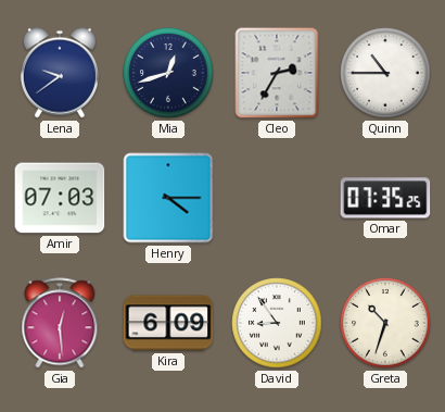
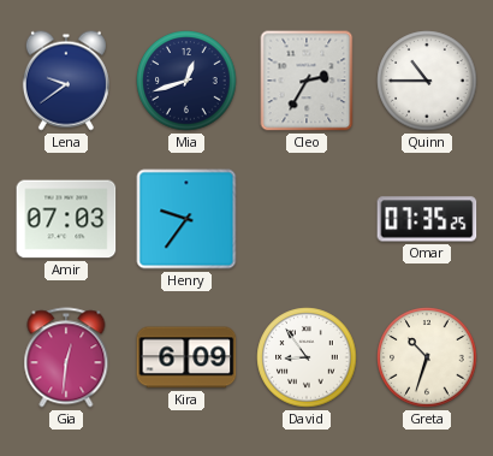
Henry: 4:15 -> 9:36
Gia: 12:29 -> 12:31
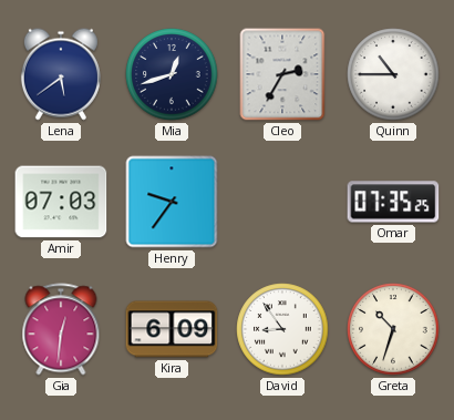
Lena: 9:39 -> 5:39
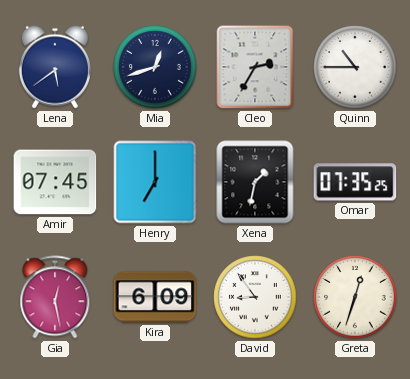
Amir: 07:03 -> 07:45
Henry: 9:36 -> 7:00
Xena: none -> 1:32
Gia: 12:31 -> 12:28
Greta: 10:33 -> 12:33
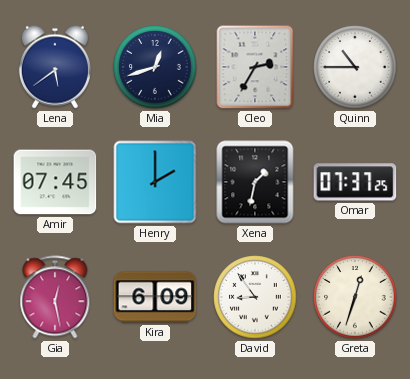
Henry: 7:00 -> 2:00
Omar: 07:35 -> 07:37
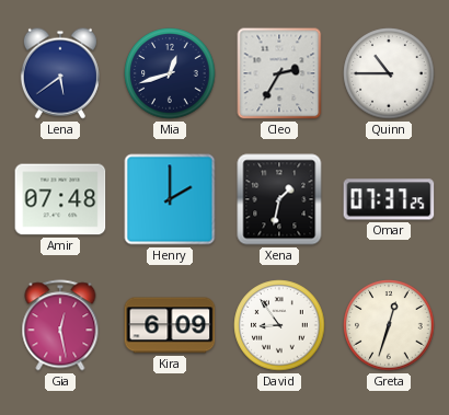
Amir: 07:45 -> 07:48
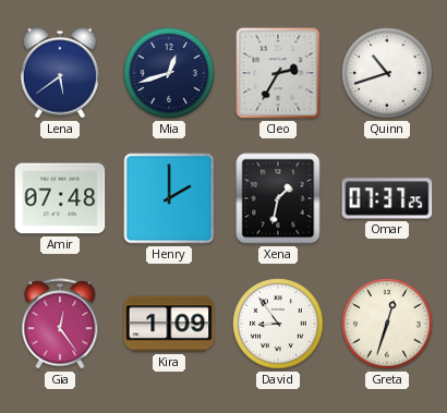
Quinn: 10:45 -> 10:42
Gia: 12:28 -> 12:24
Kira: 6:09 -> 1:09
